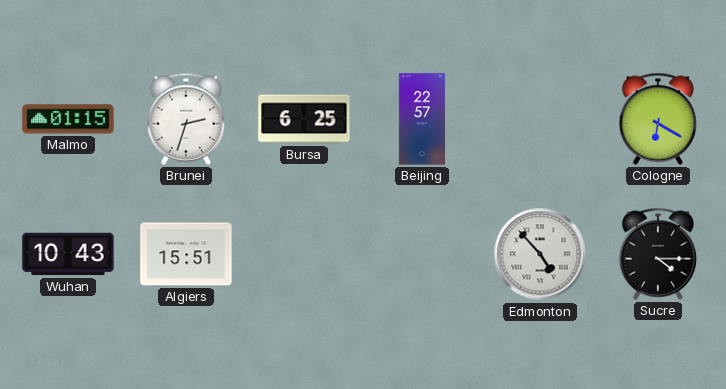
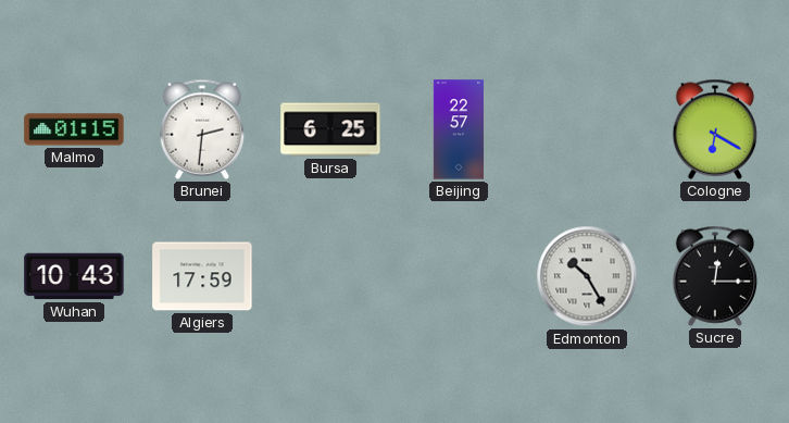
Brunei: 2:33 -> 2:31
Algiers: 15:51 -> 17:59
Edmonton: 4:53 -> 10:25
Sucre: 4:15 -> 12:15
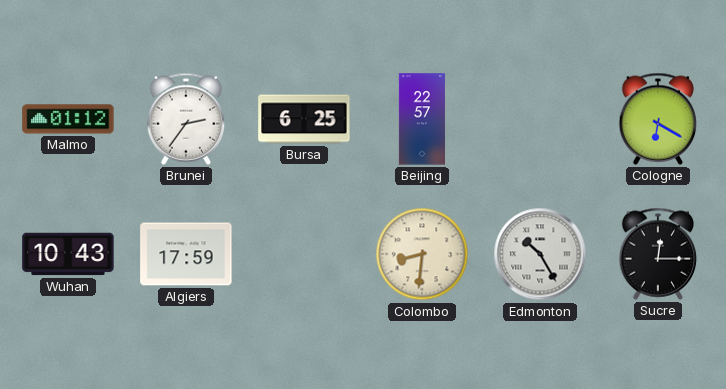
Malmo: 01:15 -> 01:12
Brunei: 2:31 -> 2:36
Colombo: none -> 8:31
